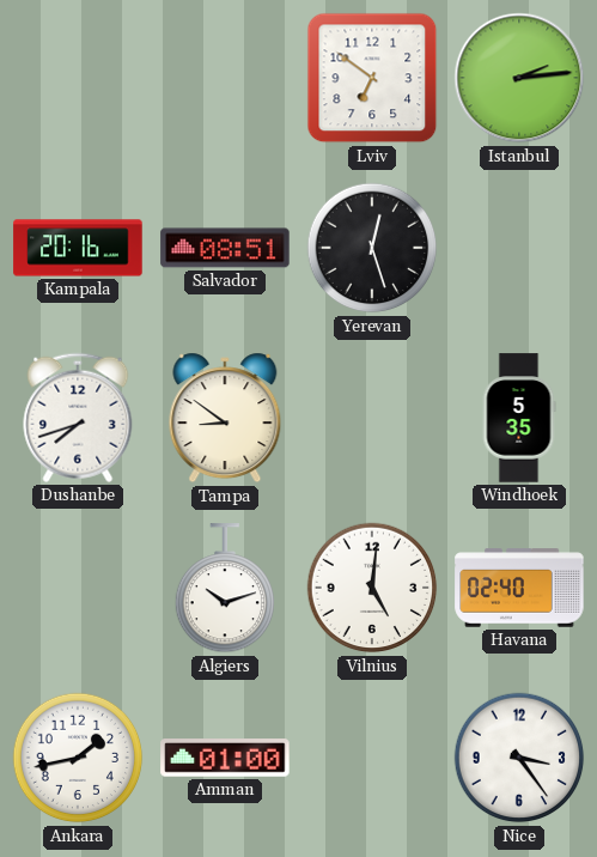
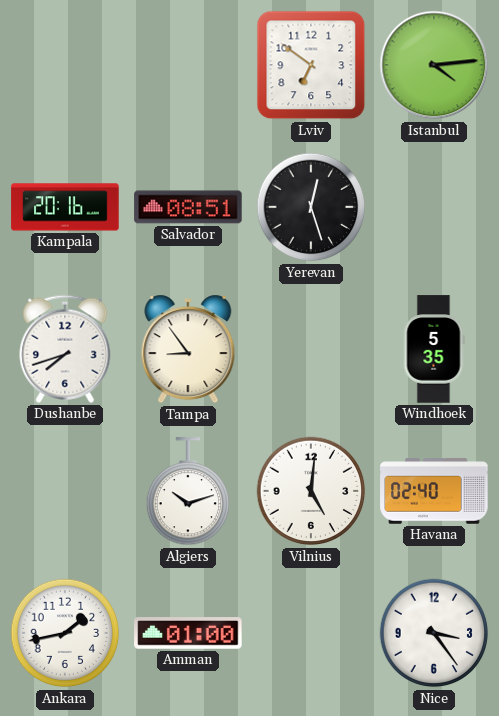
Istanbul: 2:14 -> 4:14
Tampa: 8:51 -> 8:54
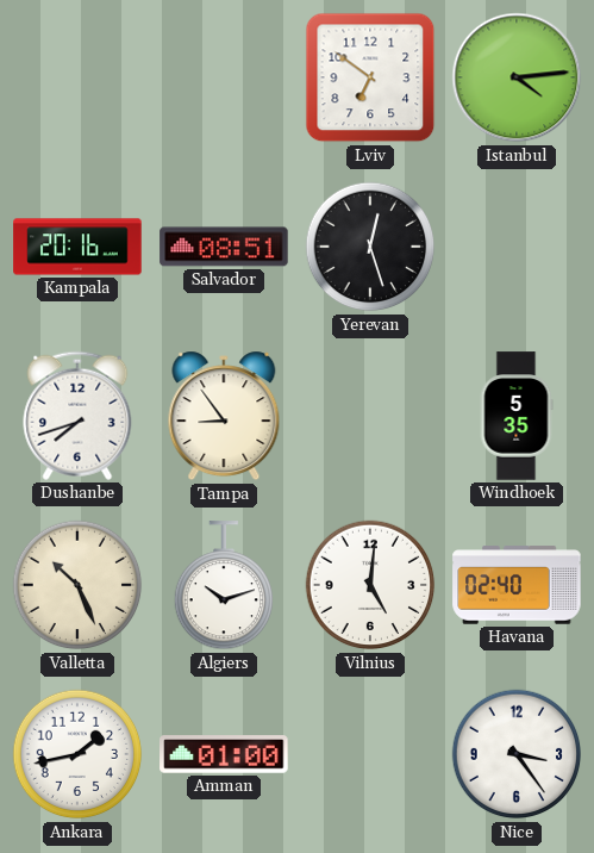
Valletta: none -> 10:26
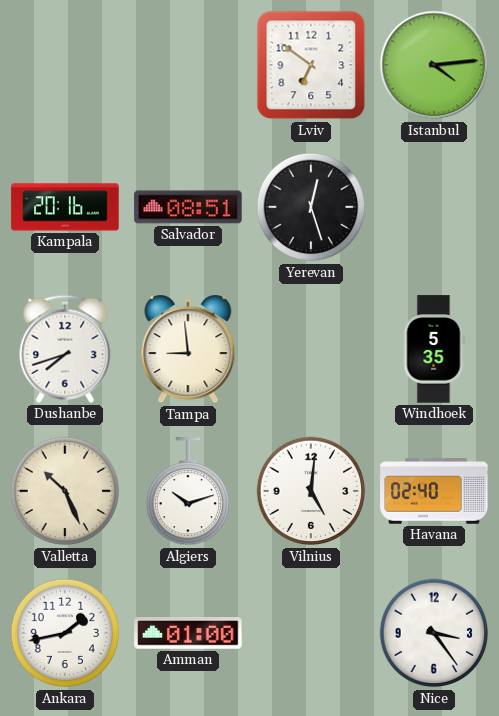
Tampa: 8:54 -> 8:59
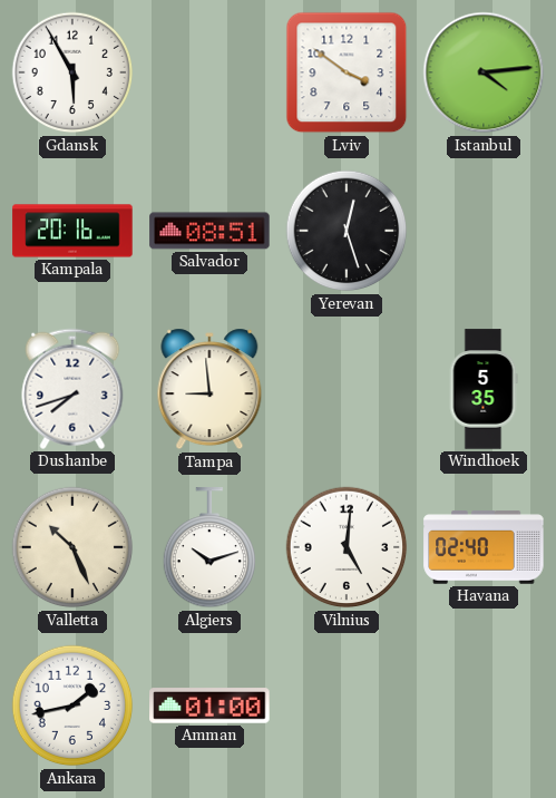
Gdansk: none -> 5:55
Lviv: 6:51 -> 3:51
Nice: 3:24 -> none
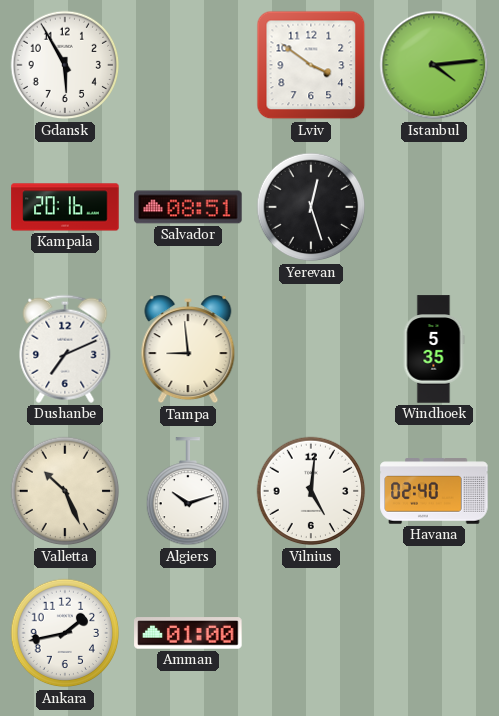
Dushanbe: 7:42 -> 7:11
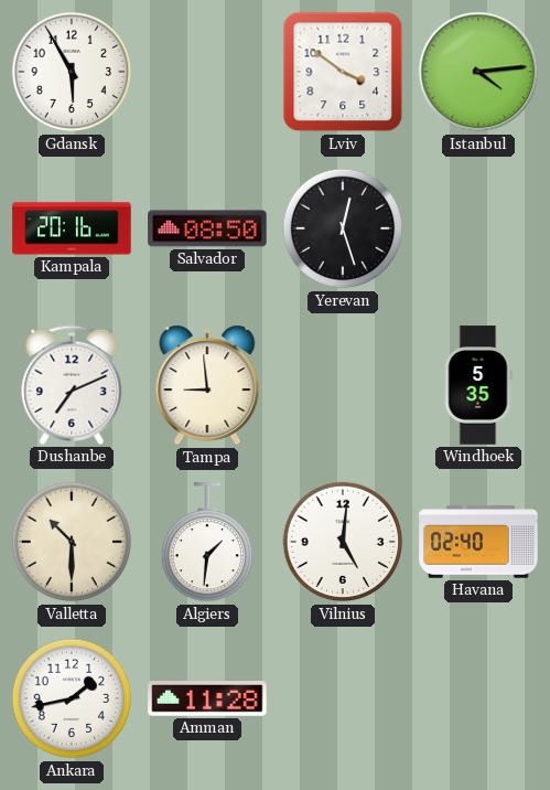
Salvador: 08:51 -> 08:50
Valletta: 10:26 -> 10:30
Algiers: 10:12 -> 1:31
Amman: 01:00 -> 11:28
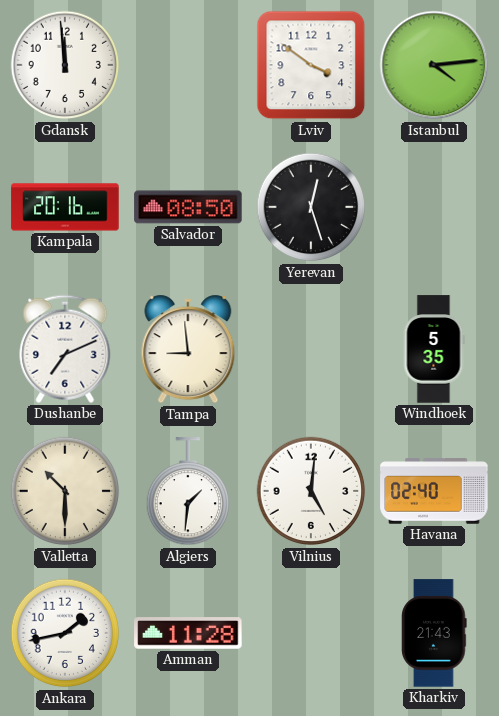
Gdansk: 5:55 -> 11:59
Kharkiv: none -> 21:43
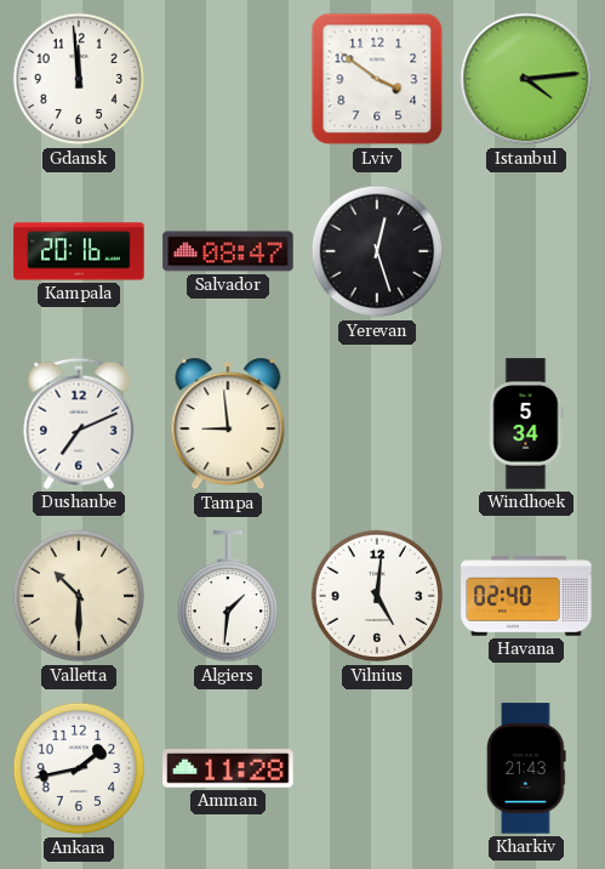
Salvador: 08:50 -> 08:47
Windhoek: 5:35 -> 5:34
